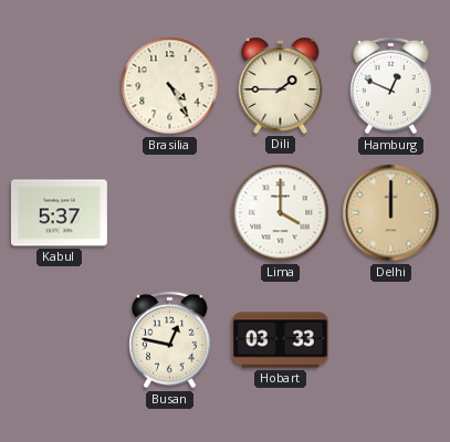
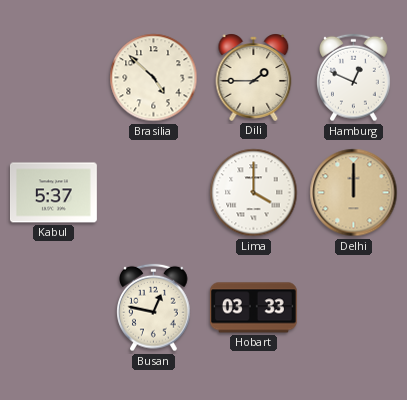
Brasilia: 4:25 -> 4:52
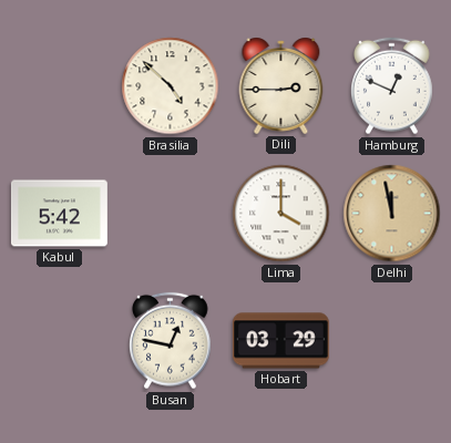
Dili: 1:45 -> 2:45
Kabul: 5:37 -> 5:42
Delhi: 12:00 -> 11:58
Hobart: 03:33 -> 03:29
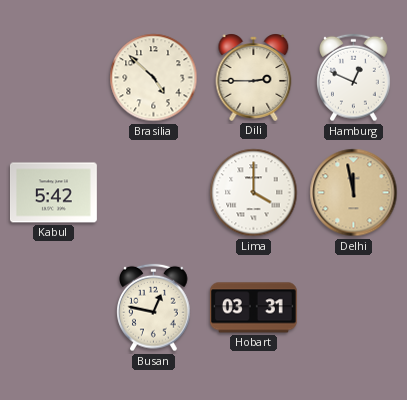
Hobart: 03:29 -> 03:31
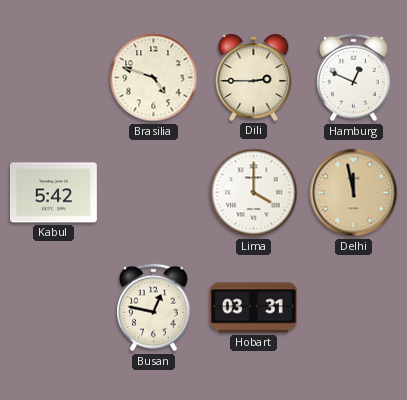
Brasilia: 4:52 -> 4:48
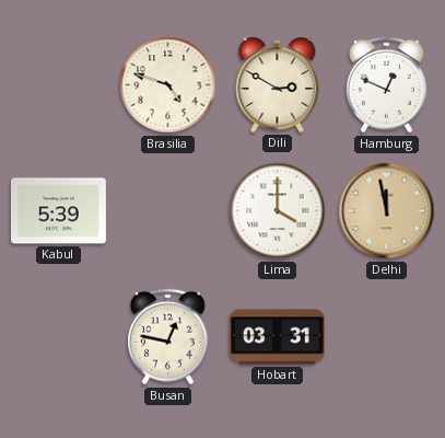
Dili: 2:45 -> 2:50
Kabul: 5:42 -> 5:39
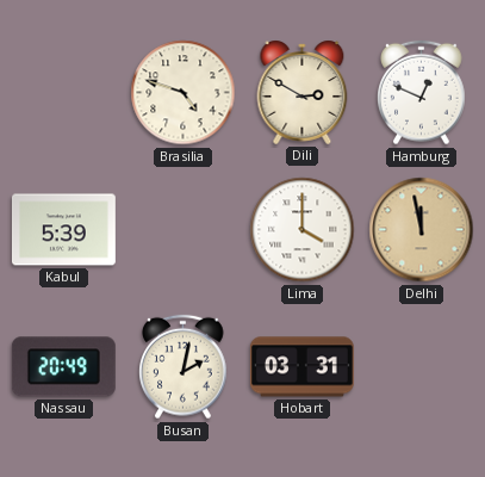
Nassau: none -> 20:49
Busan: 12:47 -> 2:02
